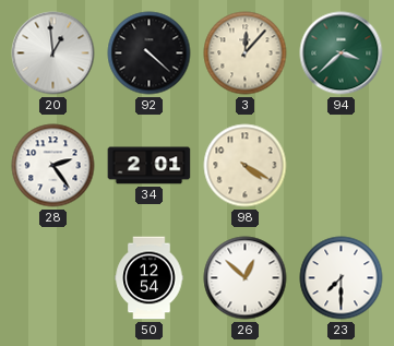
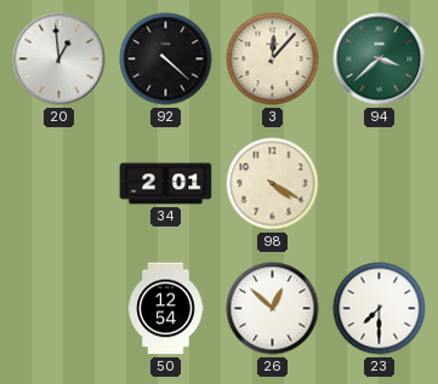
28: 2:24 -> none
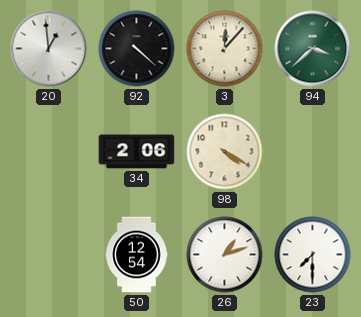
34: 2:01 -> 2:06
26: 12:52 -> 1:12
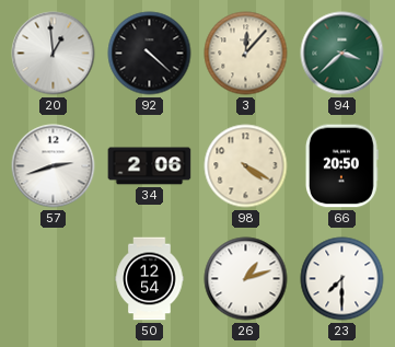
57: none -> 2:42
66: none -> 20:50
